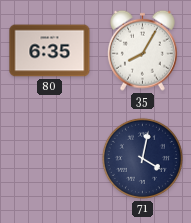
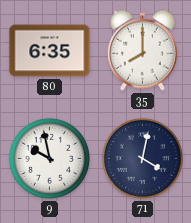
35: 8:05 -> 8:00
9: none -> 9:58
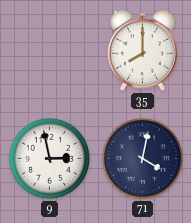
80: 6:35 -> none
9: 9:58 -> 2:58
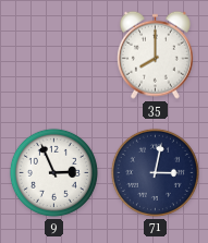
9: 2:58 -> 2:56
71: 4:02 -> 3:02
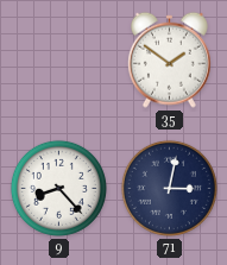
35: 8:00 -> 1:51
9: 2:56 -> 8:23
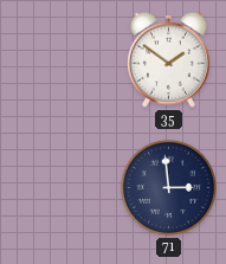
9: 8:23 -> none
71: 3:02 -> 2:59
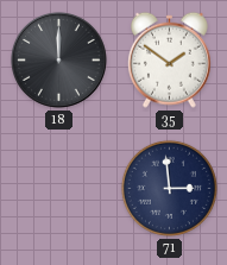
18: none -> 12:00
